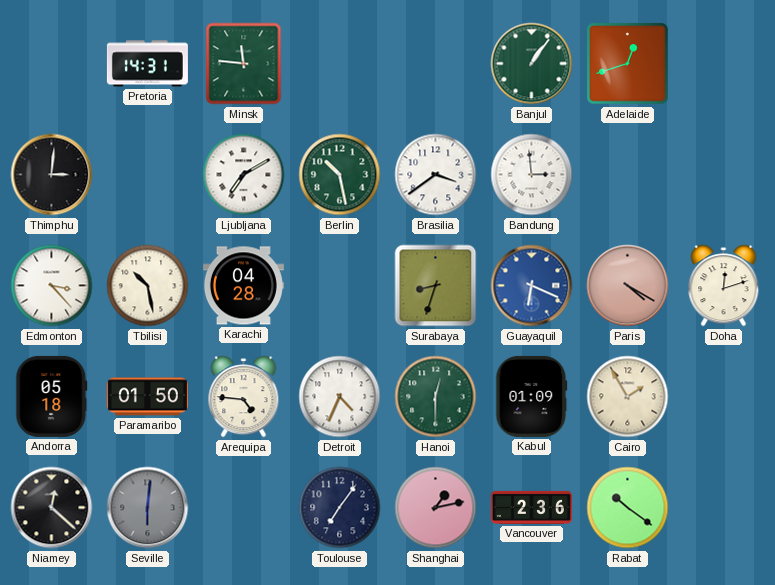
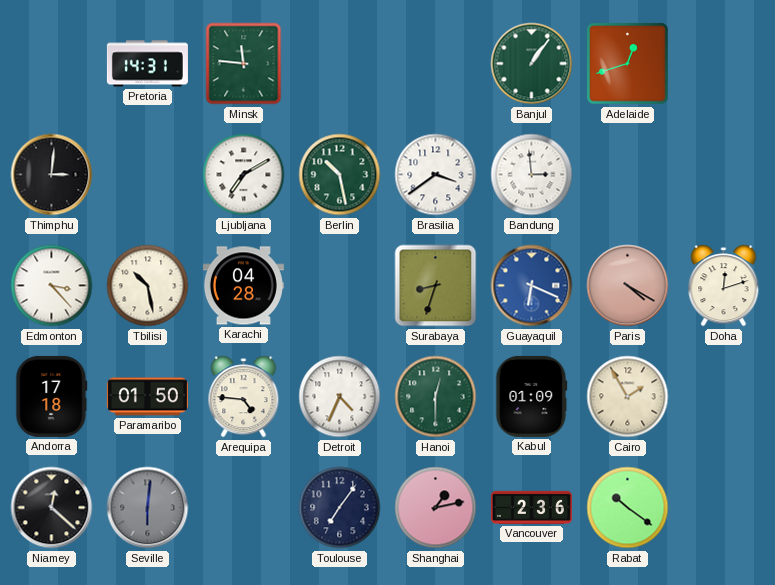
Andorra: 05:18 -> 17:18
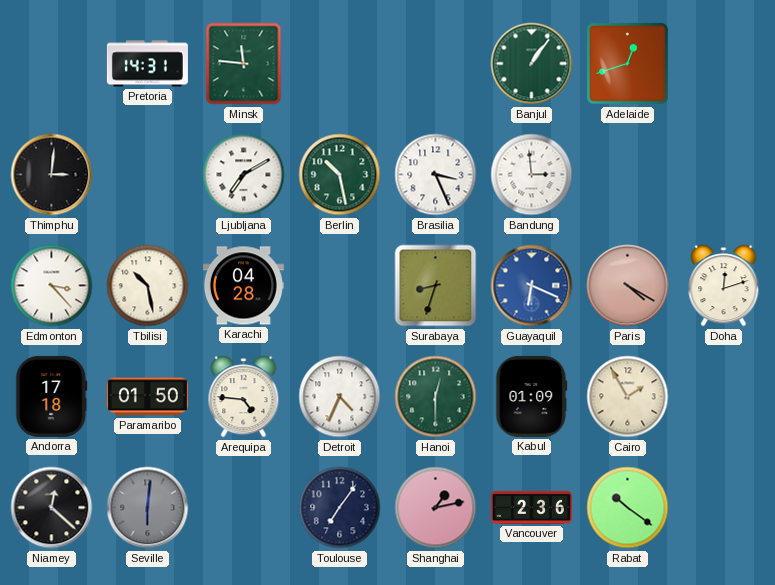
Brasilia: 3:39 -> 3:26
